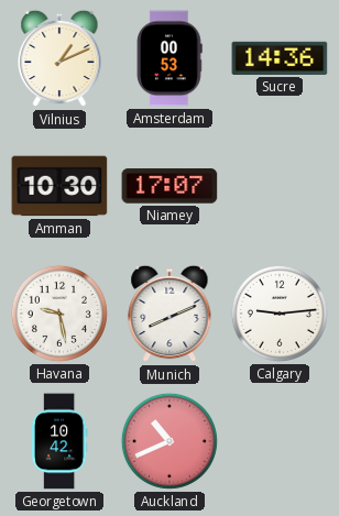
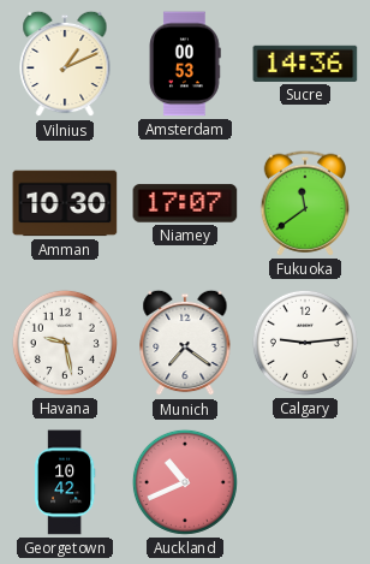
Fukuoka: none -> 11:39
Munich: 8:11 -> 7:21
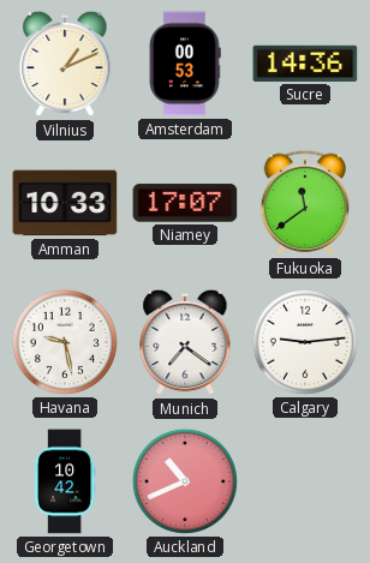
Amman: 10:30 -> 10:33
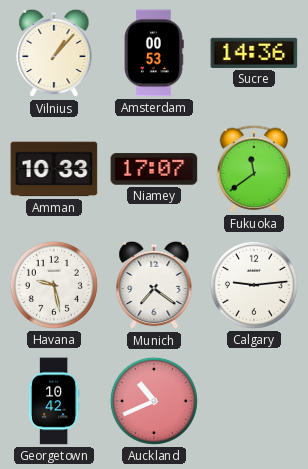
Vilnius: 1:11 -> 1:07
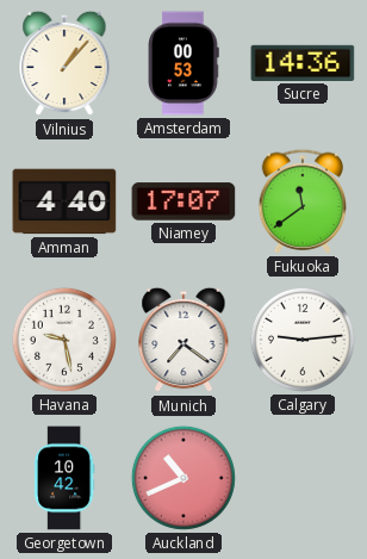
Amman: 10:33 -> 4:40
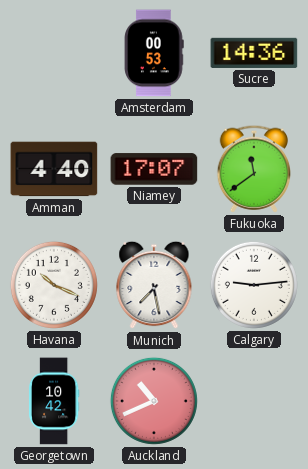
Vilnius: 1:07 -> none
Havana: 9:28 -> 10:19
Munich: 7:21 -> 7:28
